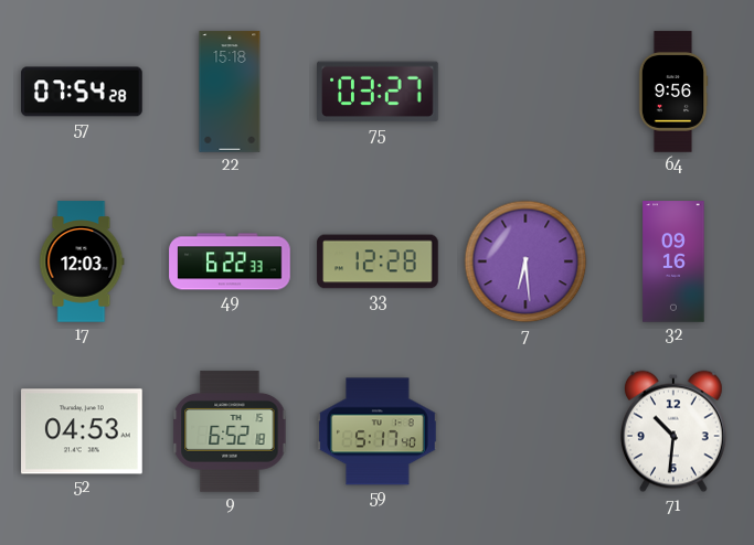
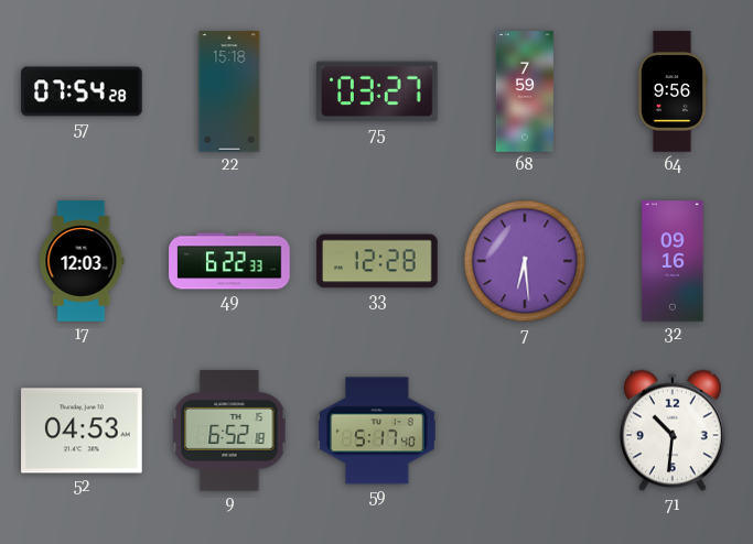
68: none -> 7:59
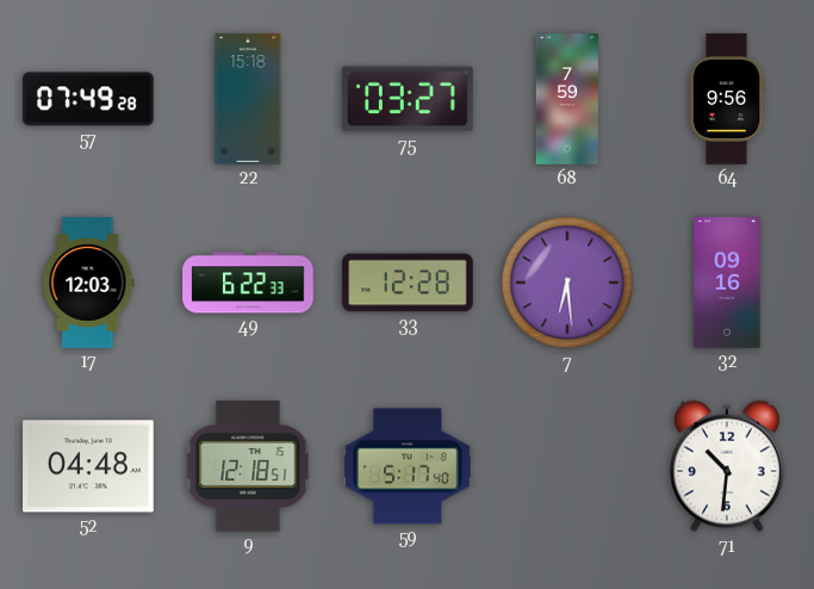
57: 07:54 -> 07:49
52: 04:53 -> 04:48
9: 6:52 -> 12:18
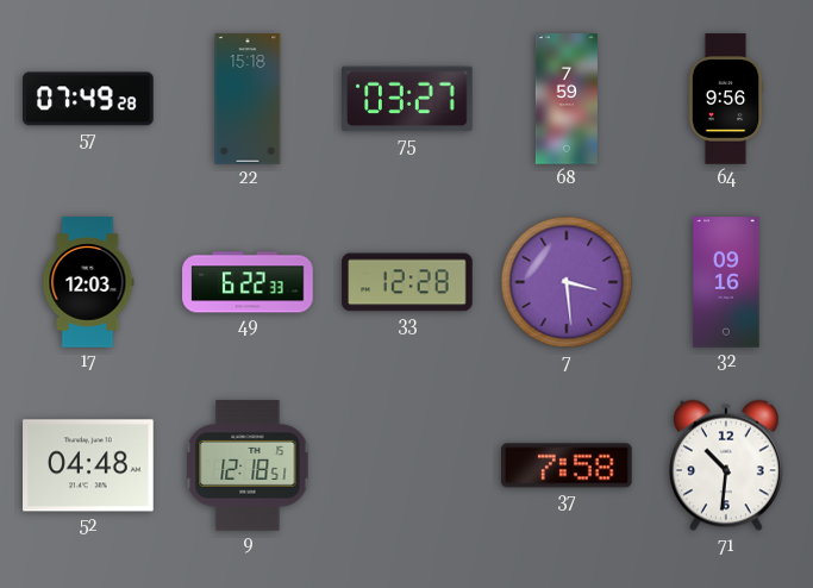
7: 6:29 -> 3:29
59: 5:17 -> none
37: none -> 7:58
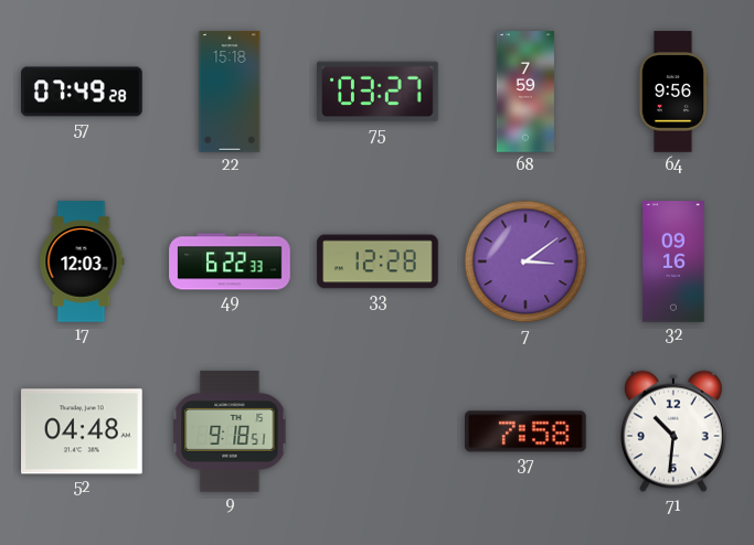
7: 3:29 -> 3:09
9: 12:18 -> 9:18
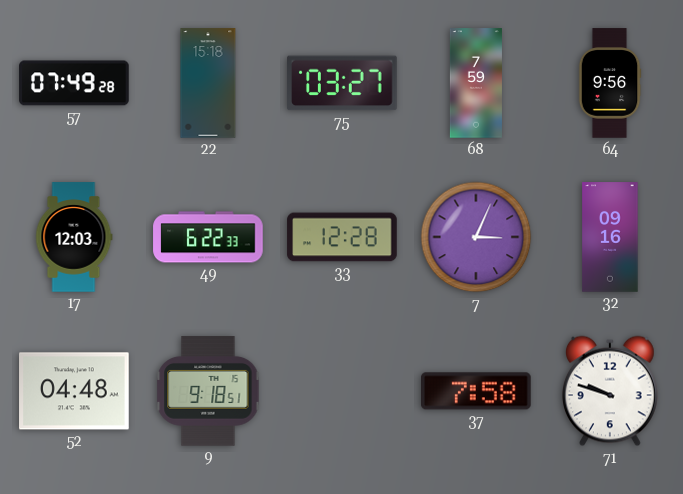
7: 3:09 -> 3:04
71: 10:31 -> 9:48
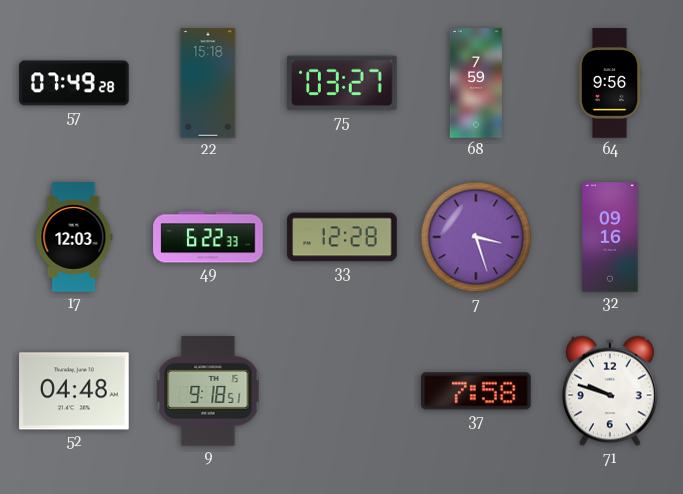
7: 3:04 -> 3:27
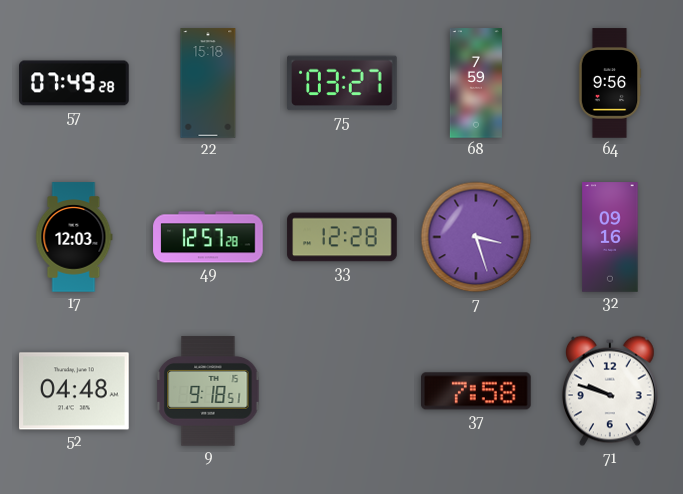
49: 6:22 -> 12:57
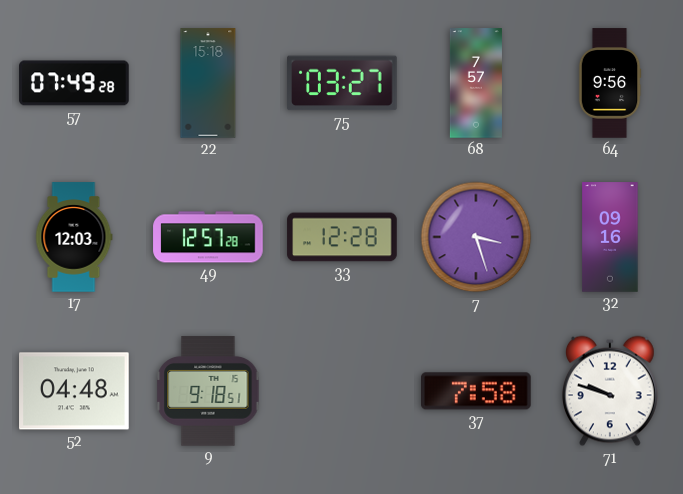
68: 7:59 -> 7:57
